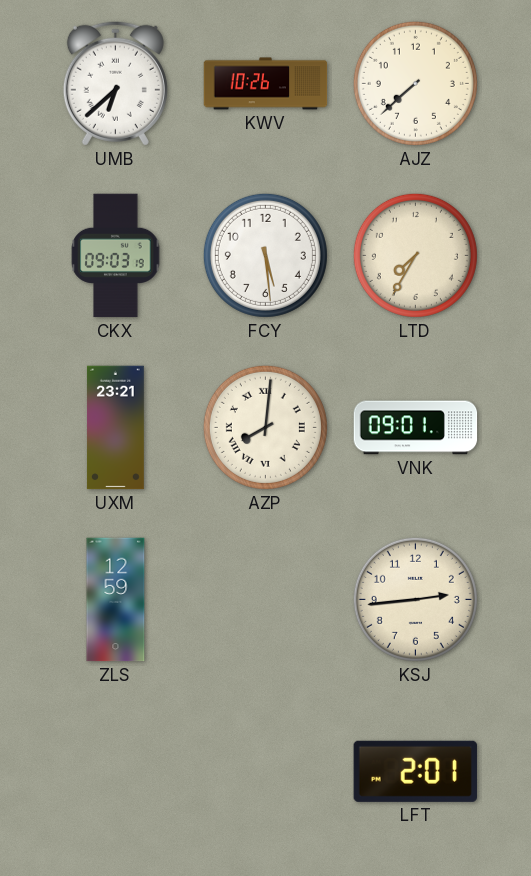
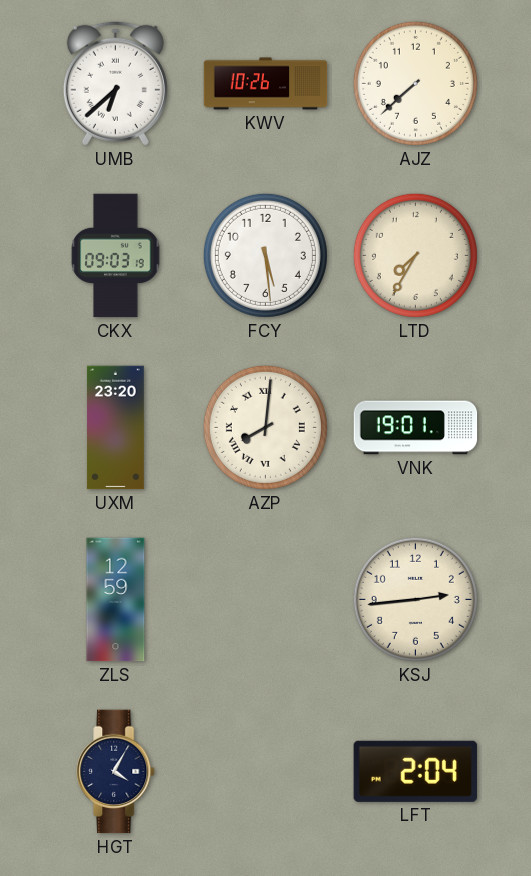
UXM: 23:21 -> 23:20
VNK: 09:01 -> 19:01
HGT: none -> 4:05
LFT: 2:01 -> 2:04
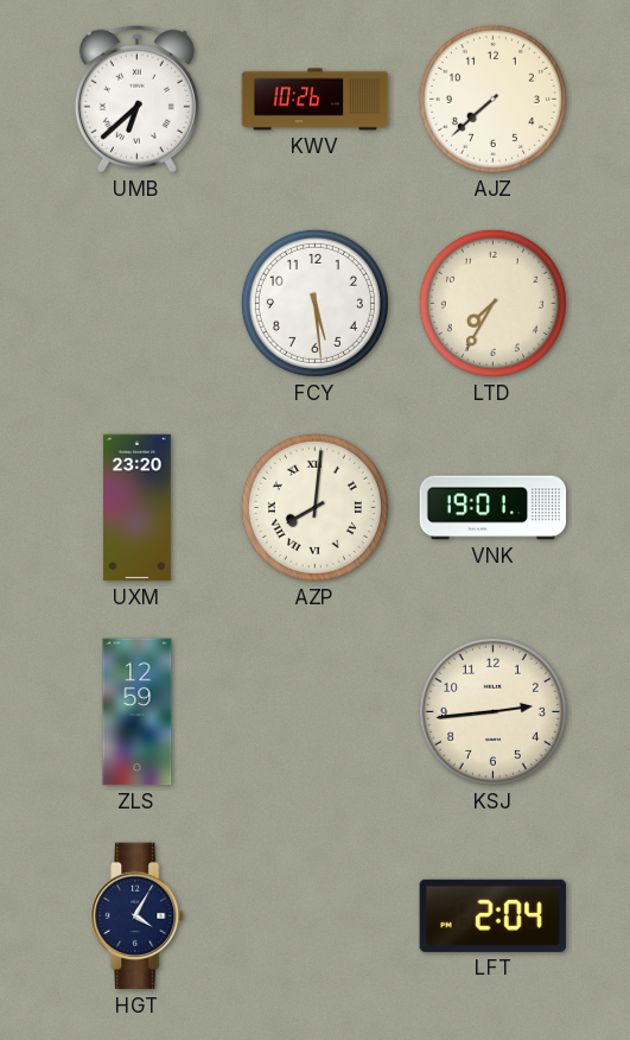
CKX: 09:03 -> none
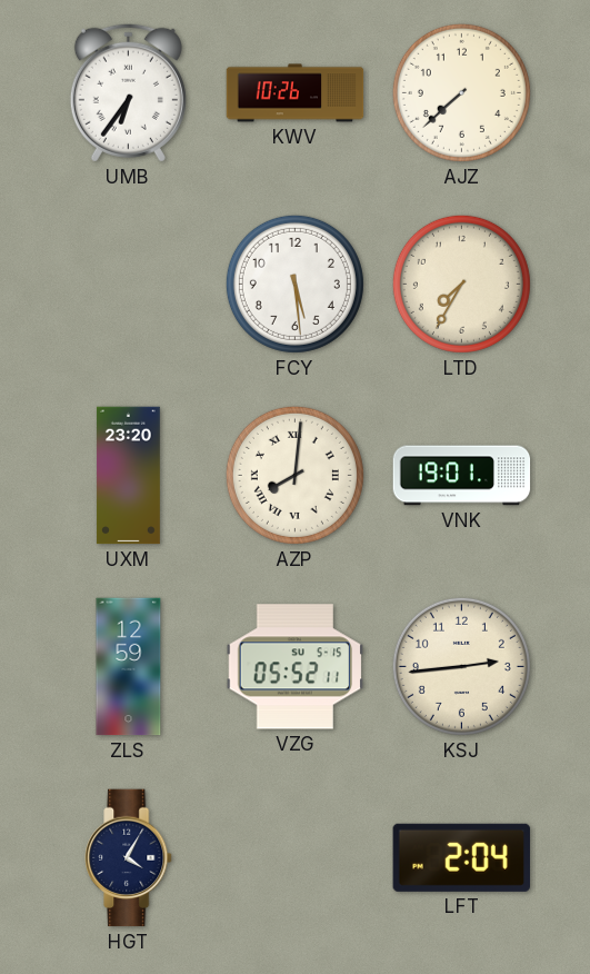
UMB: 6:38 -> 6:36
VZG: none -> 05:52
